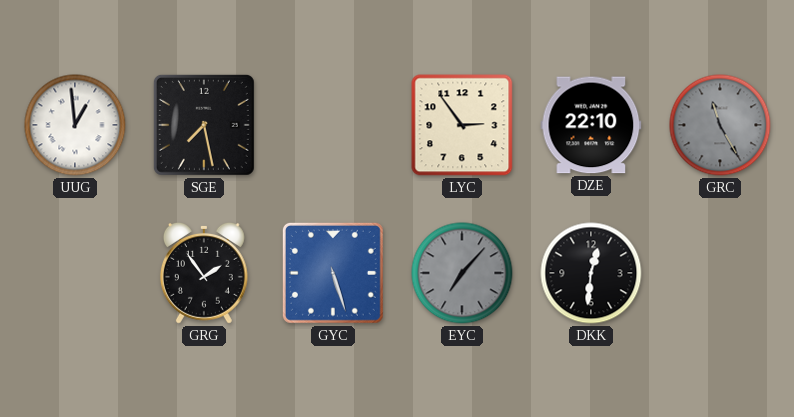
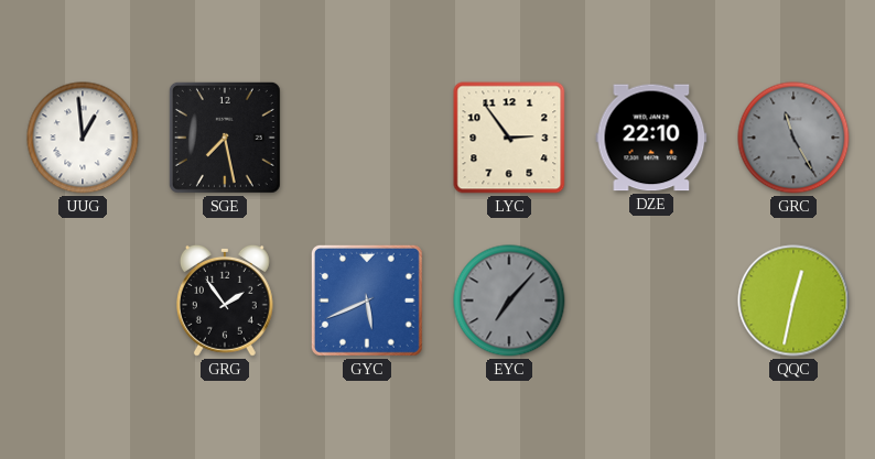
GYC: 5:27 -> 5:41
DKK: 12:31 -> none
QQC: none -> 12:32
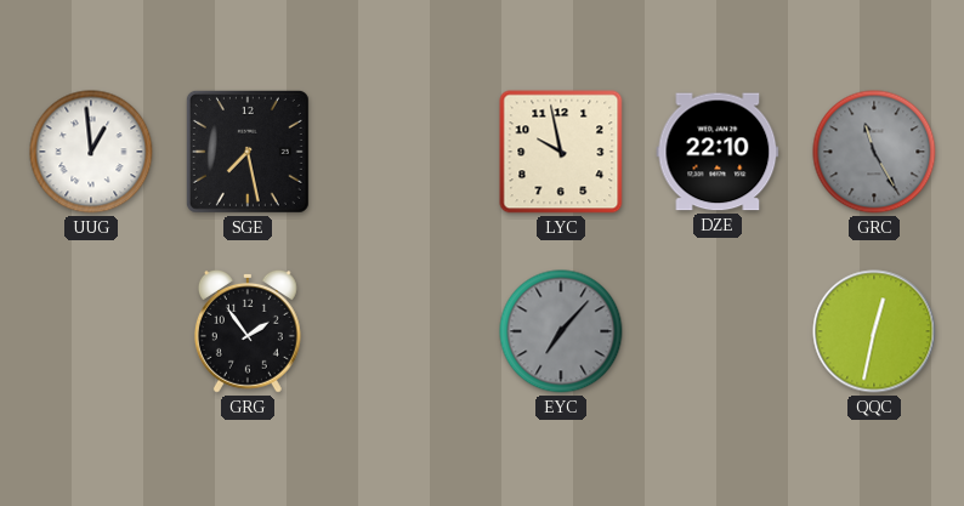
LYC: 2:54 -> 9:58
GYC: 5:41 -> none
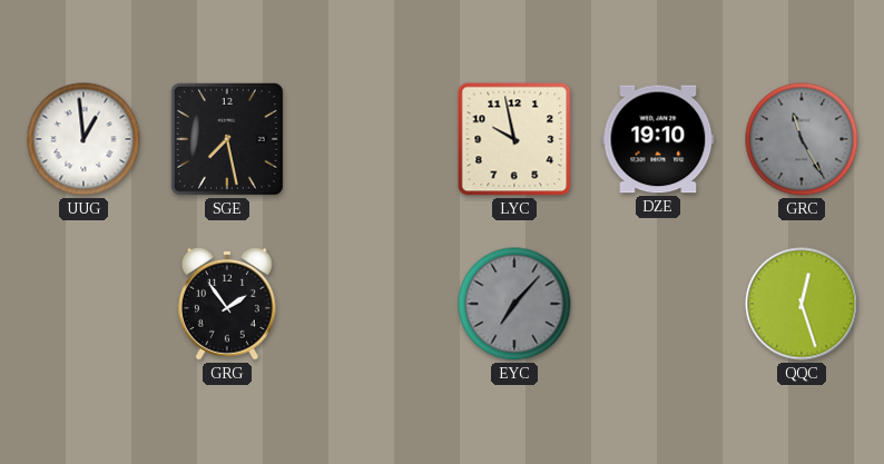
DZE: 22:10 -> 19:10
QQC: 12:32 -> 12:27
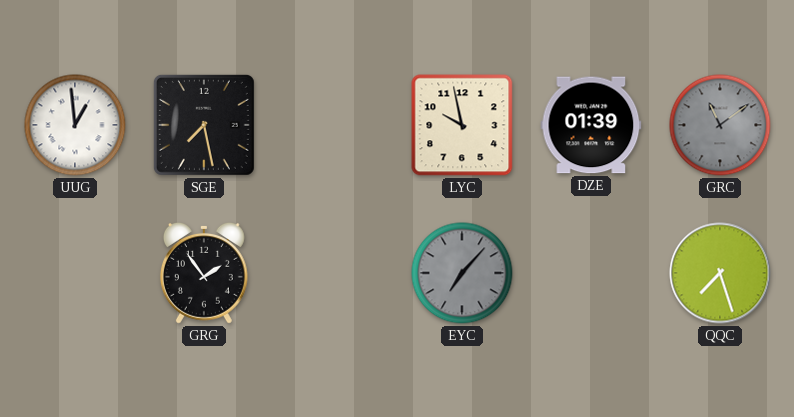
DZE: 19:10 -> 01:39
GRC: 11:25 -> 11:09
QQC: 12:27 -> 7:27
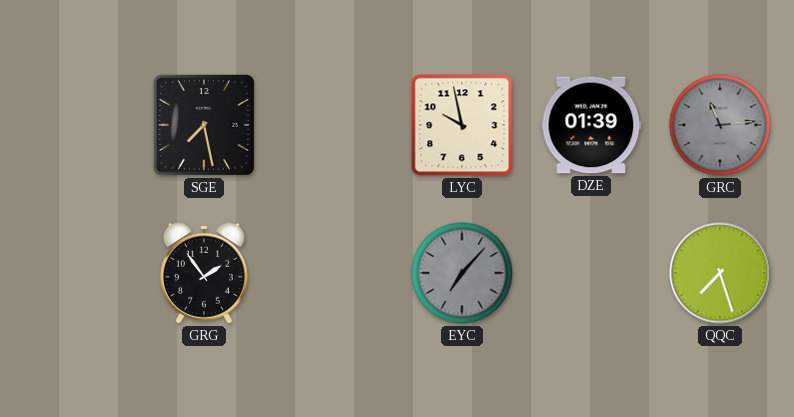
UUG: 12:59 -> none
GRC: 11:09 -> 11:14
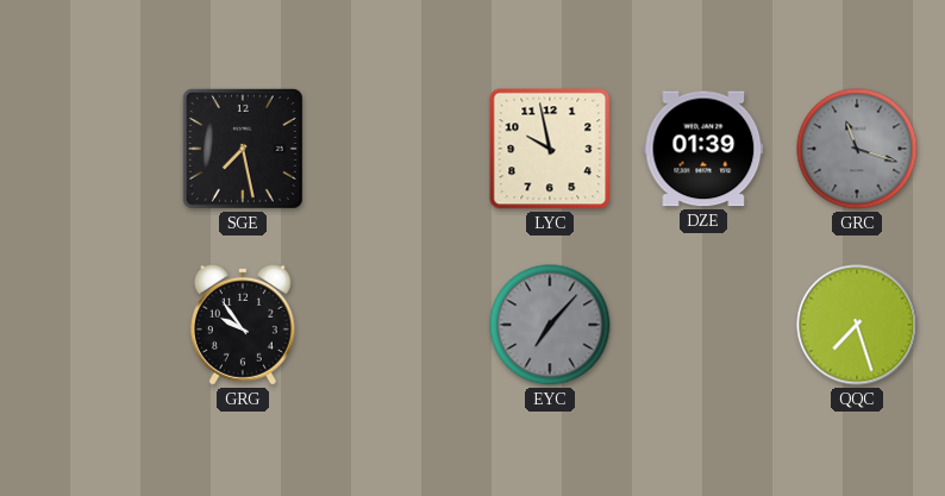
GRC: 11:14 -> 11:18
GRG: 1:54 -> 9:54
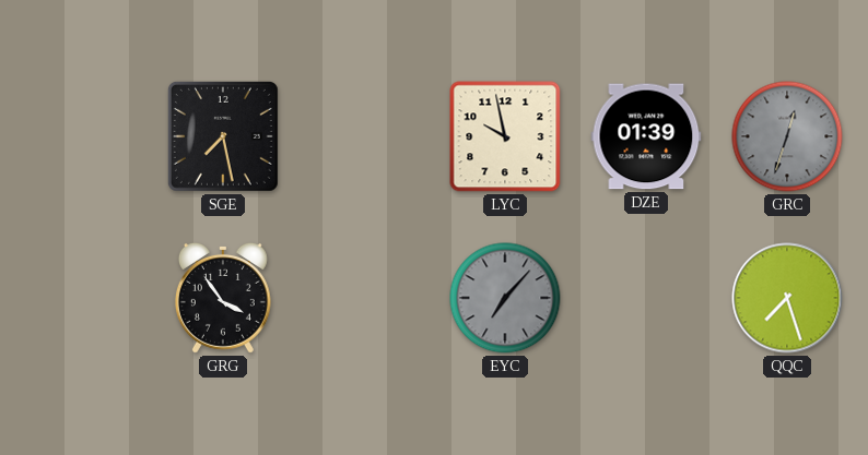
GRC: 11:18 -> 12:33
GRG: 9:54 -> 3:54
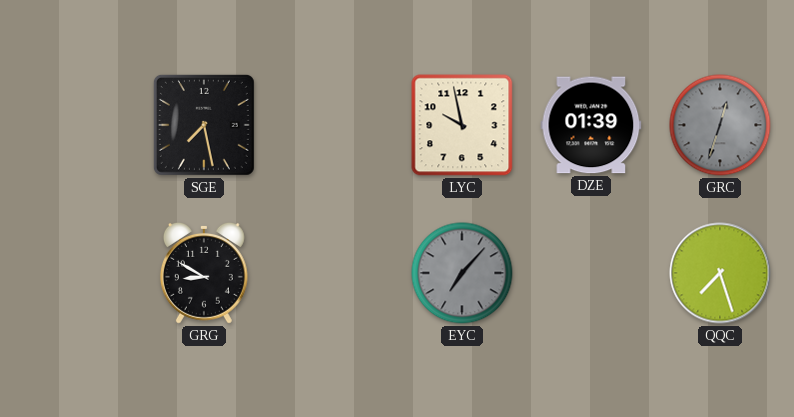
GRG: 3:54 -> 8:50
